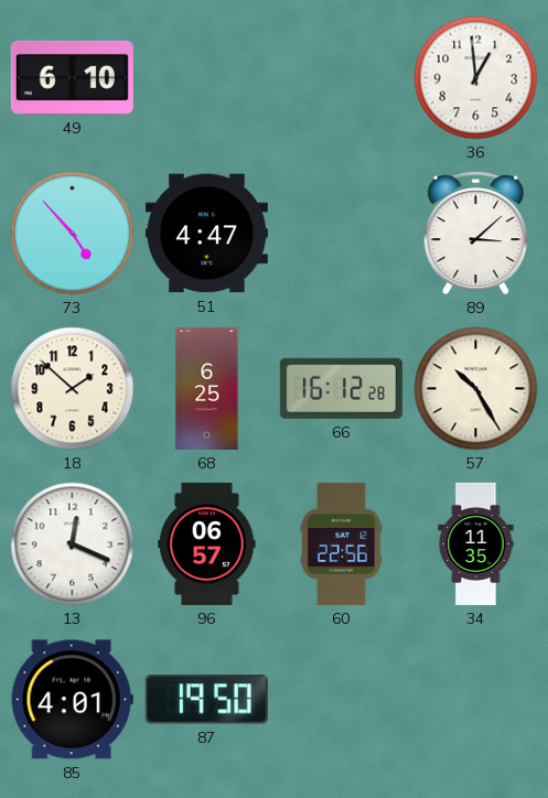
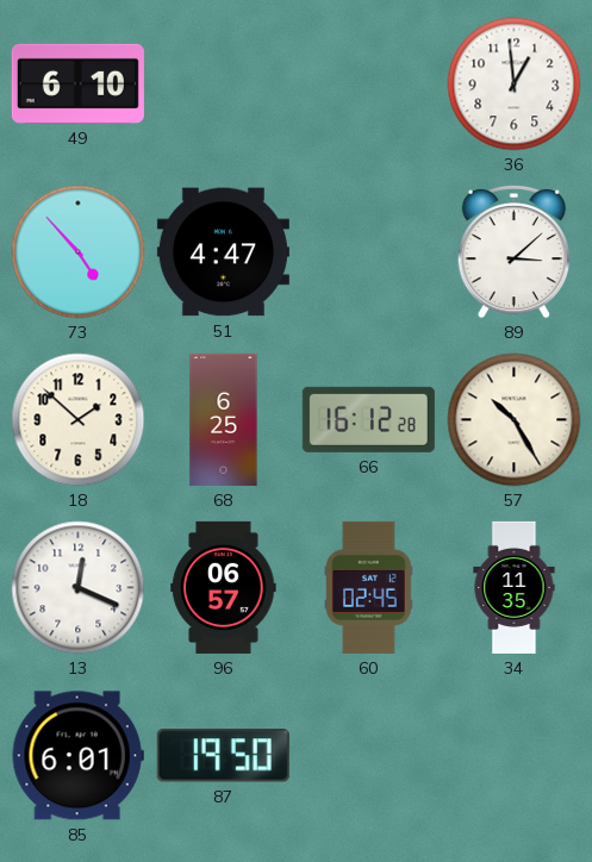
60: 22:56 -> 02:45
85: 4:01 -> 6:01
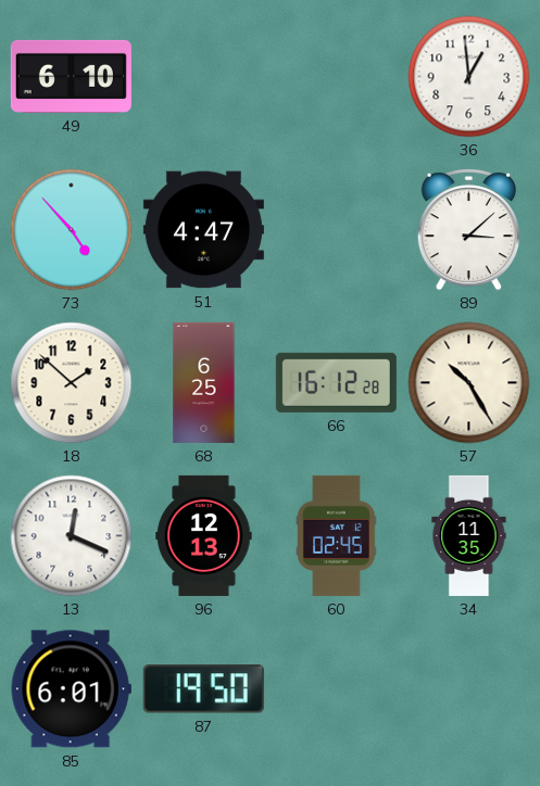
96: 06:57 -> 12:13
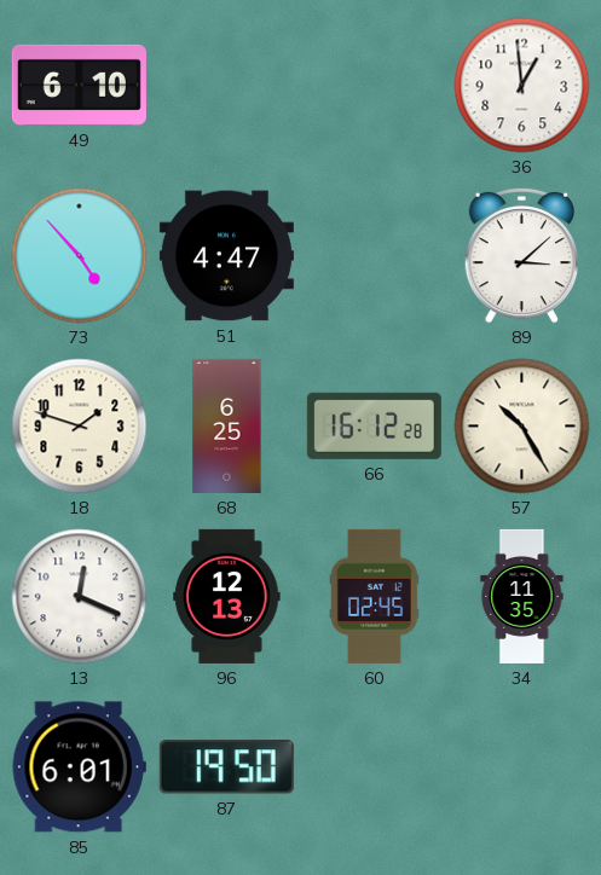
18: 1:52 -> 1:48
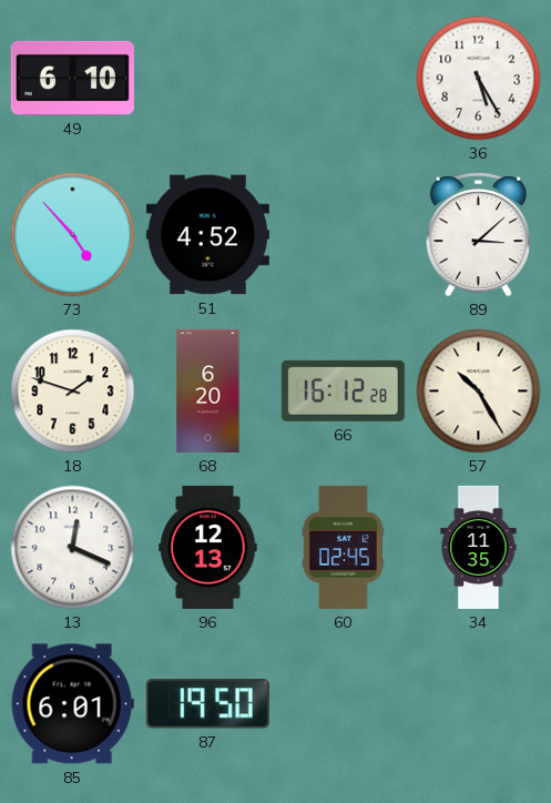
36: 12:59 -> 5:25
51: 4:47 -> 4:52
68: 6:25 -> 6:20
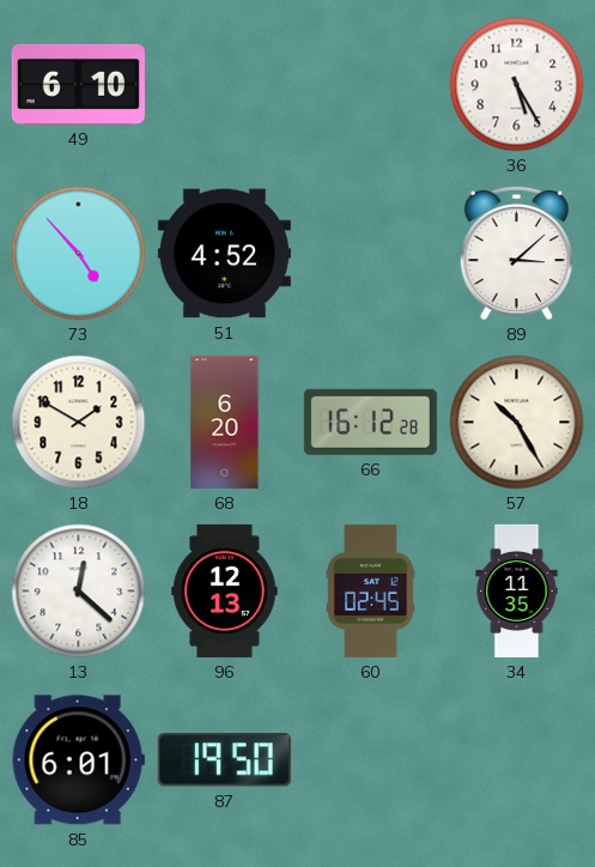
18: 1:48 -> 1:50
13: 12:19 -> 12:22
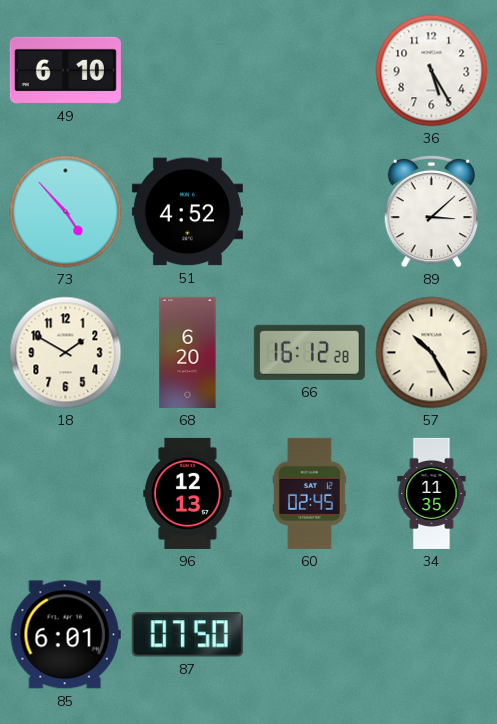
13: 12:22 -> none
87: 19:50 -> 07:50
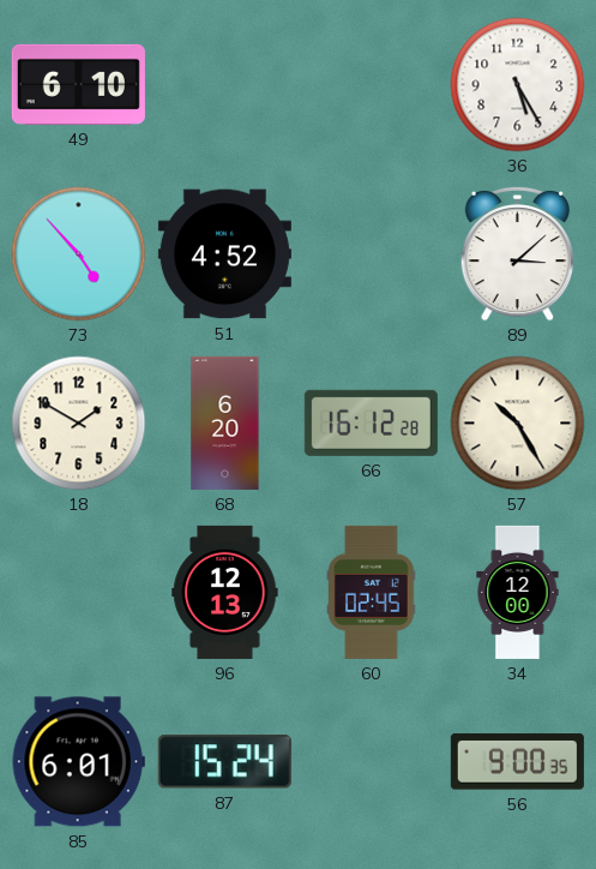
34: 11:35 -> 12:00
87: 07:50 -> 15:24
56: none -> 9:00
